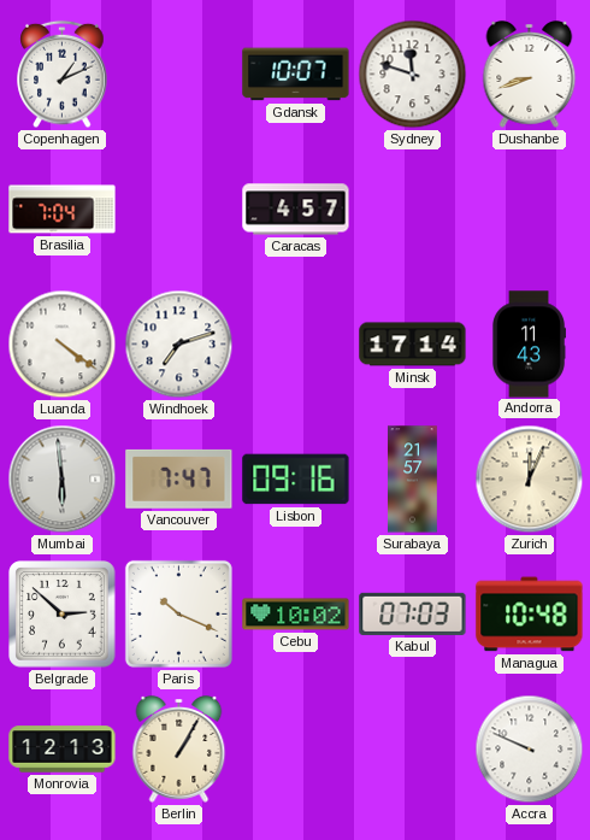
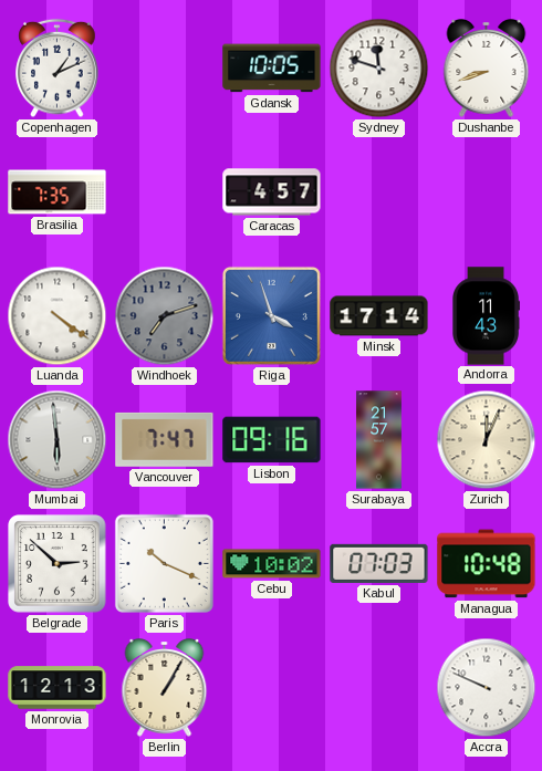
Gdansk: 10:07 -> 10:05
Brasilia: 7:04 -> 7:35
Windhoek dial: white -> grey
Riga: none -> 3:57
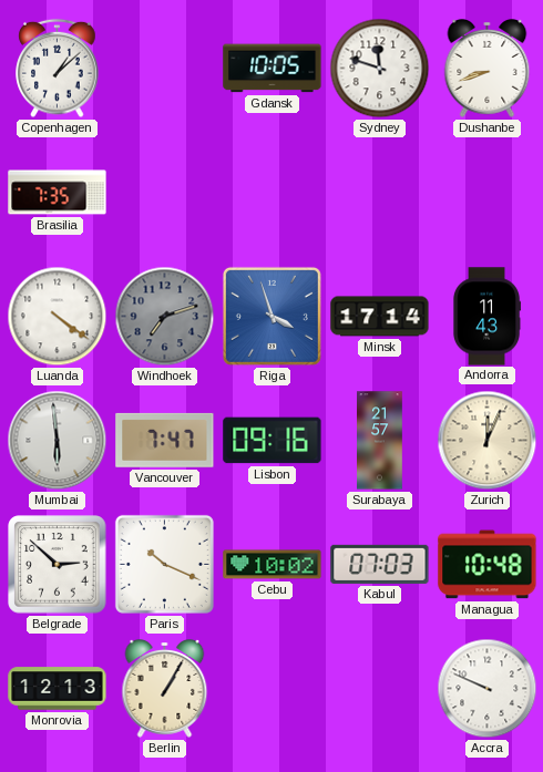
Copenhagen: 1:11 -> 1:08
Caracas: 4:57 -> none
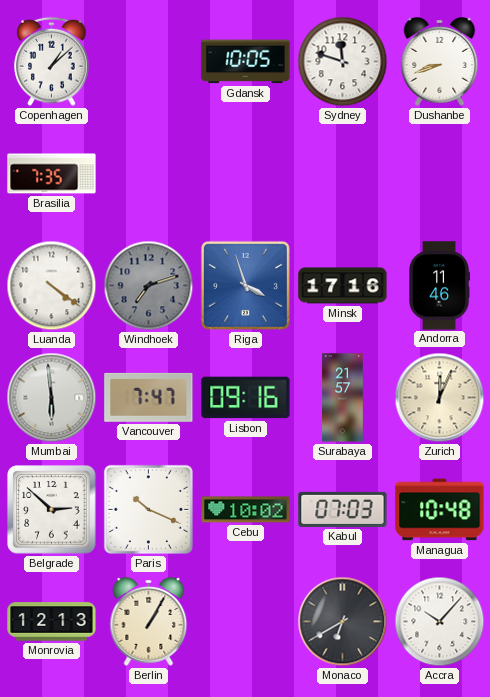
Minsk: 17:14 -> 17:16
Andorra: 11:43 -> 11:46
Monaco: none -> 6:40
Accra: 9:49 -> 10:07
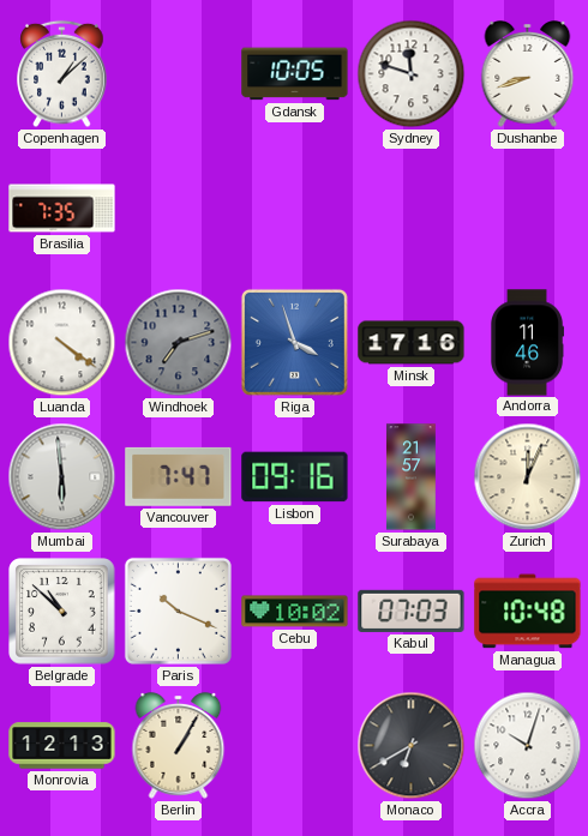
Belgrade: 2:52 -> 10:52
Accra: 10:07 -> 10:03
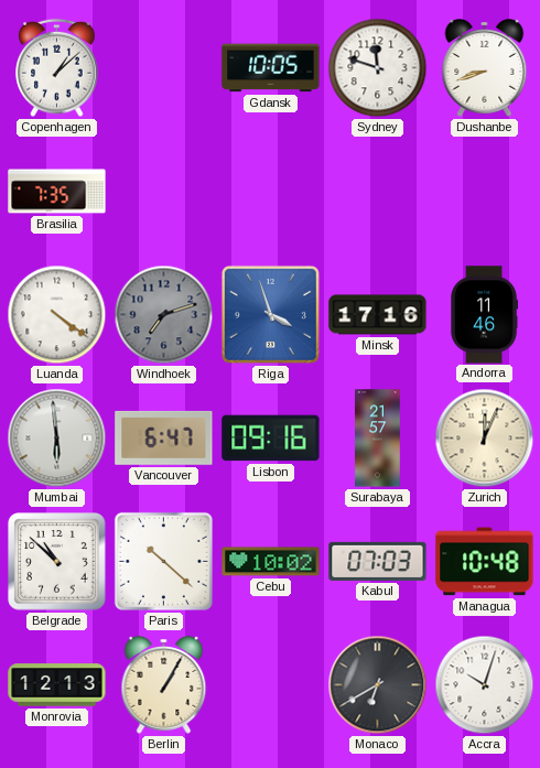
Vancouver: 7:47 -> 6:47
Paris: 10:19 -> 10:22
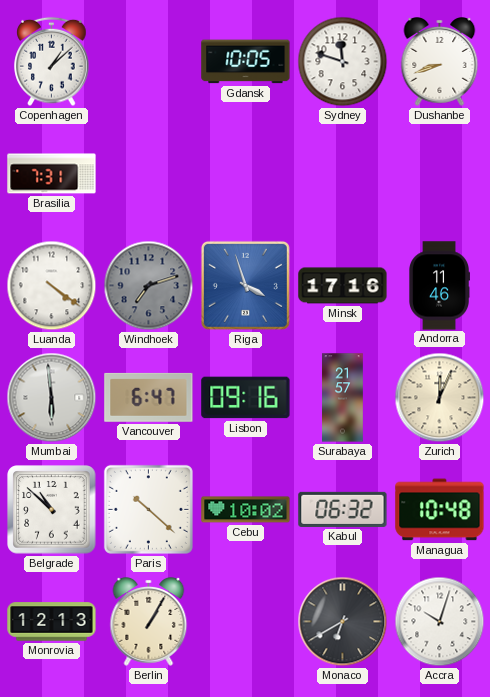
Brasilia: 7:35 -> 7:31
Kabul: 07:03 -> 06:32
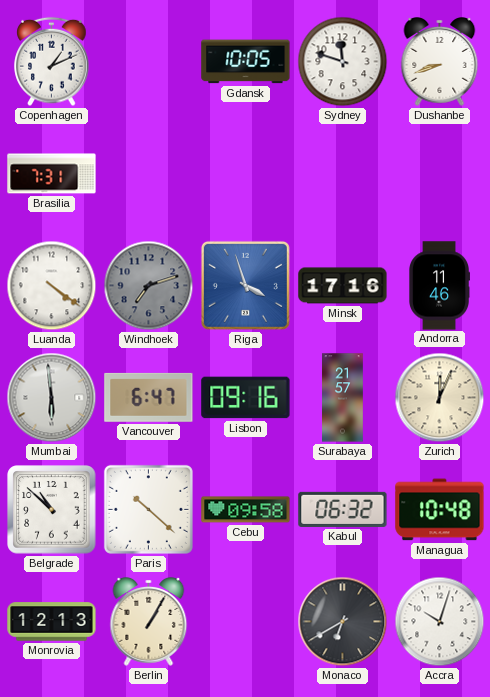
Copenhagen: 1:08 -> 1:11
Cebu: 10:02 -> 09:58
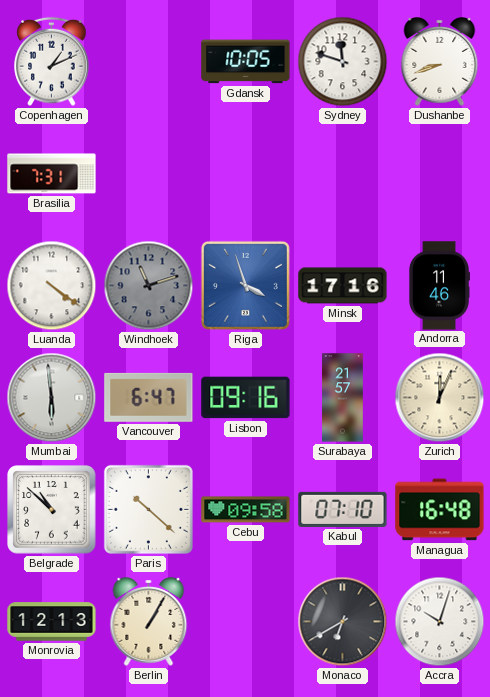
Windhoek: 7:12 -> 11:12
Kabul: 06:32 -> 07:10
Managua: 10:48 -> 16:48
